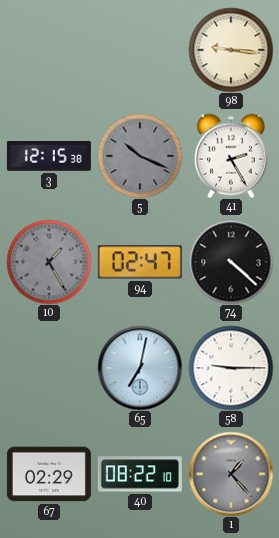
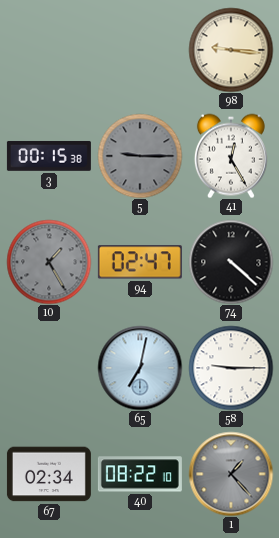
3: 12:15 -> 00:15
5: 10:19 -> 9:15
41: 2:25 -> 12:25
67: 02:29 -> 02:34
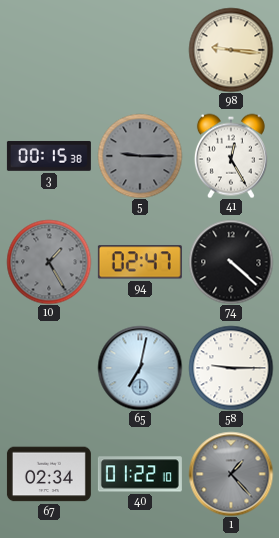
40: 08:22 -> 01:22
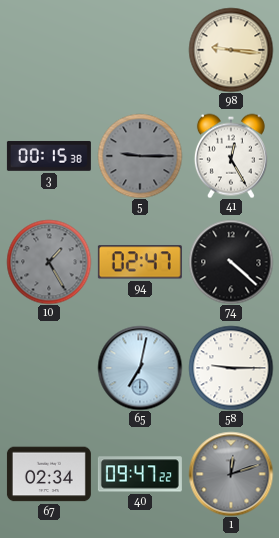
40: 01:22 -> 09:47
1: 1:23 -> 12:12
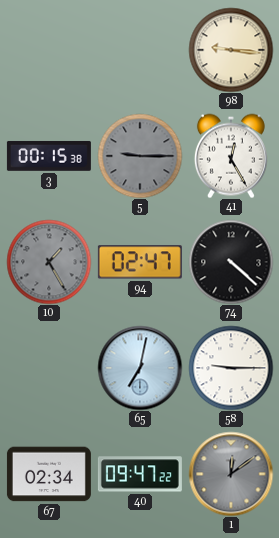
1: 12:12 -> 12:09
